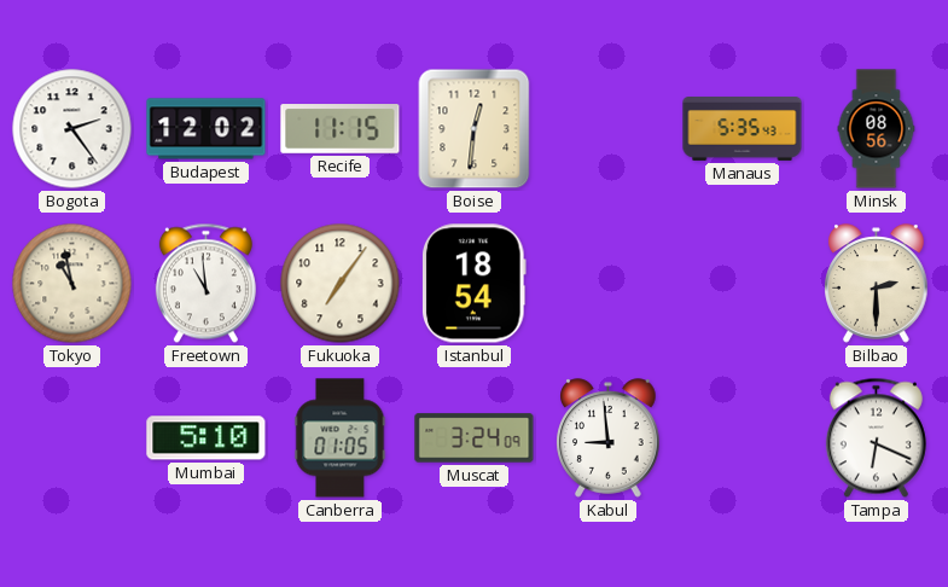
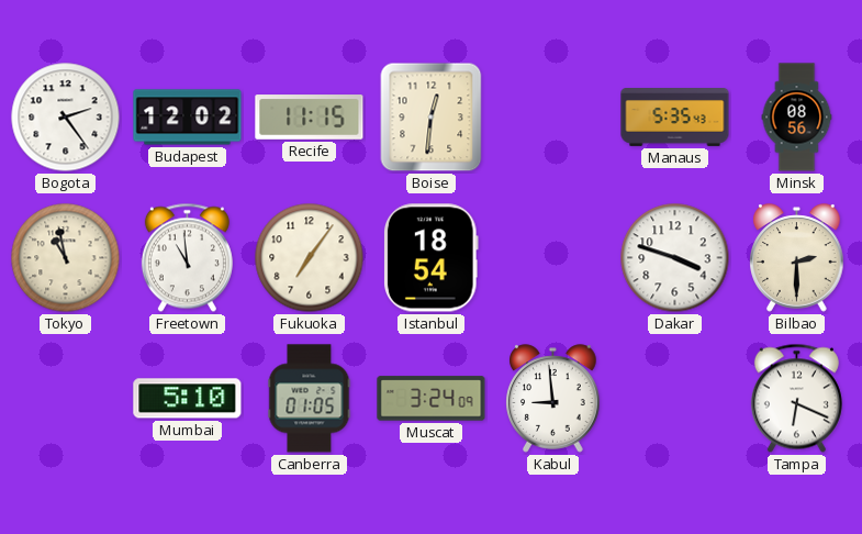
Dakar: none -> 3:48
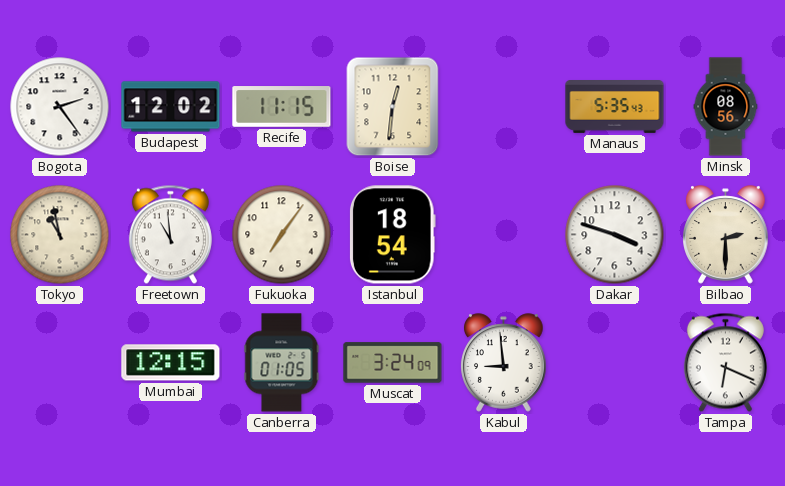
Mumbai: 5:10 -> 12:15
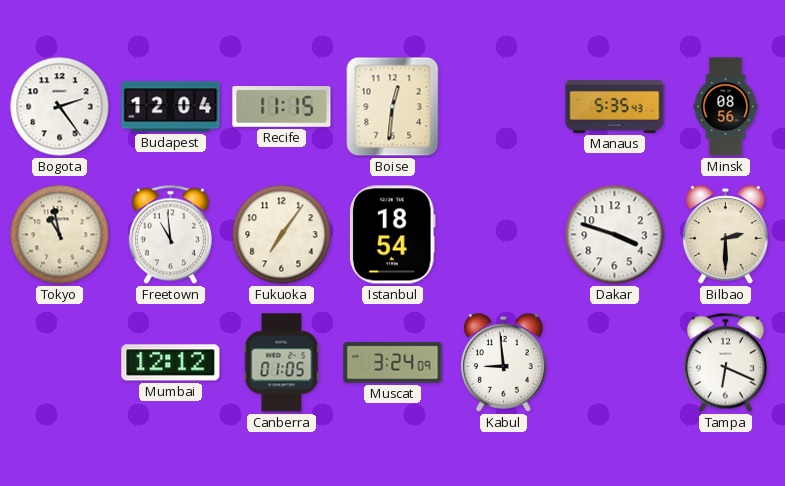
Budapest: 12:02 -> 12:04
Mumbai: 12:15 -> 12:12
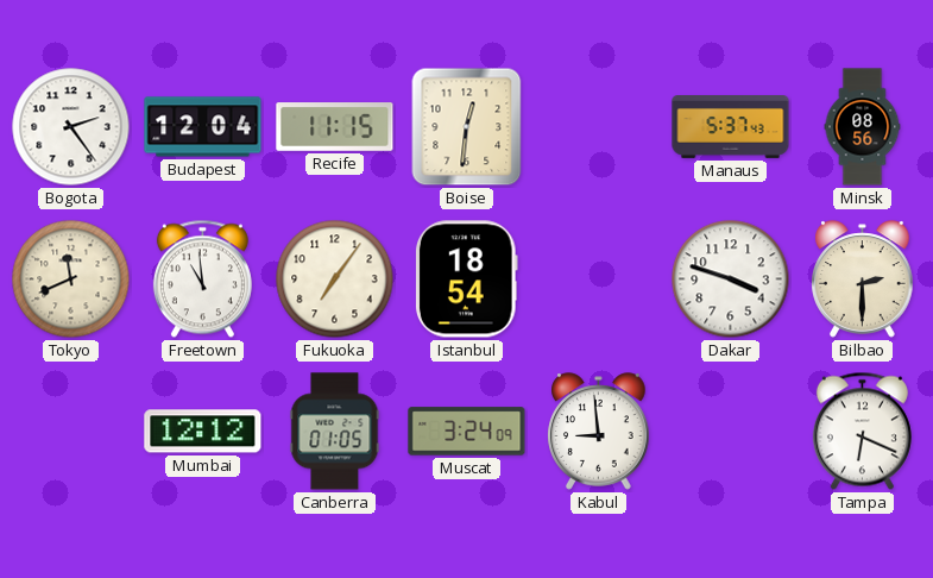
Manaus: 5:35 -> 5:37
Tokyo: 10:58 -> 11:41
